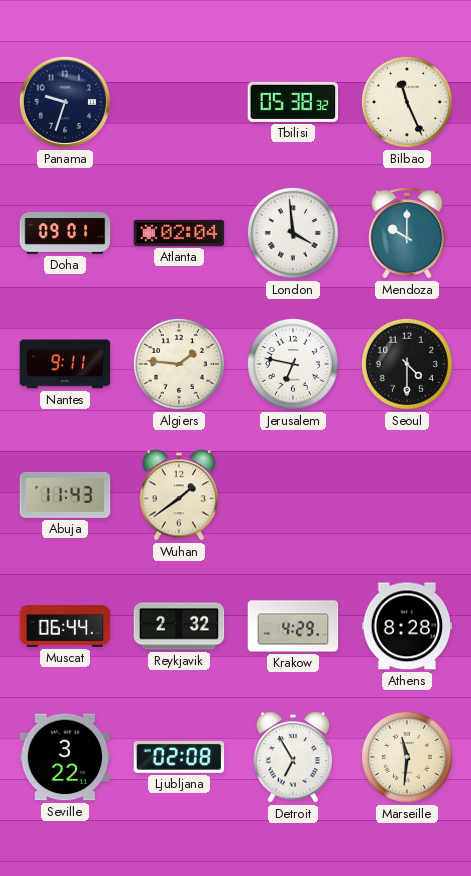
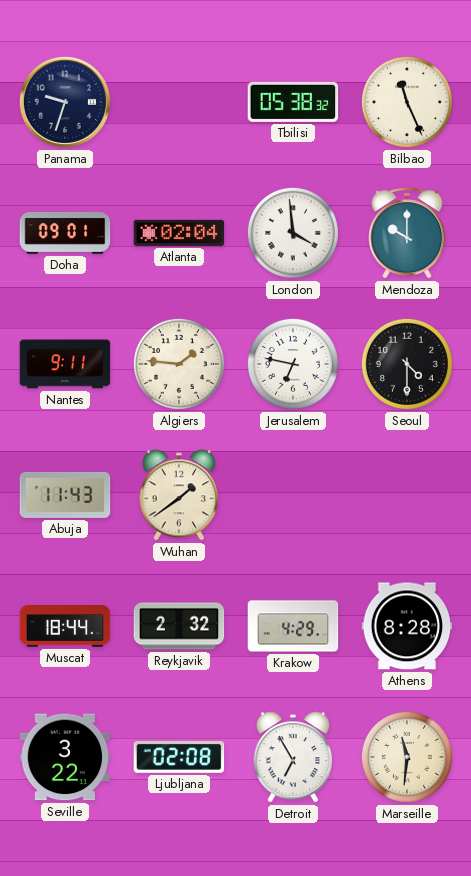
Muscat: 06:44 -> 18:44
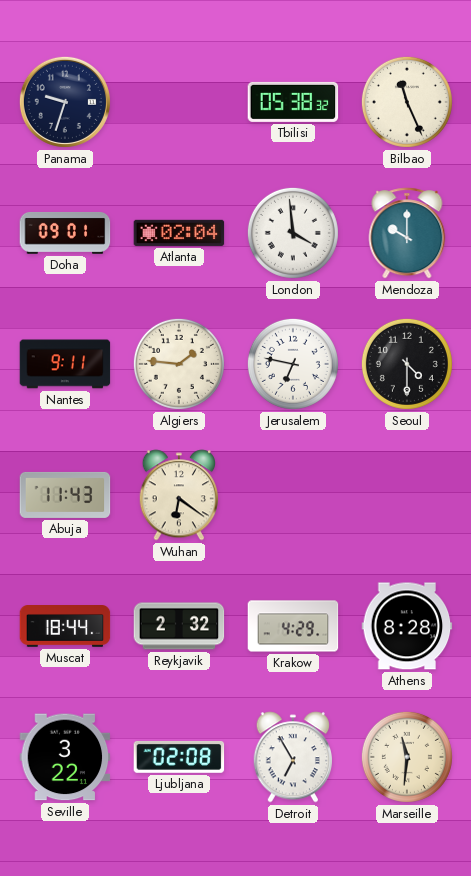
Wuhan: 1:39 -> 6:21
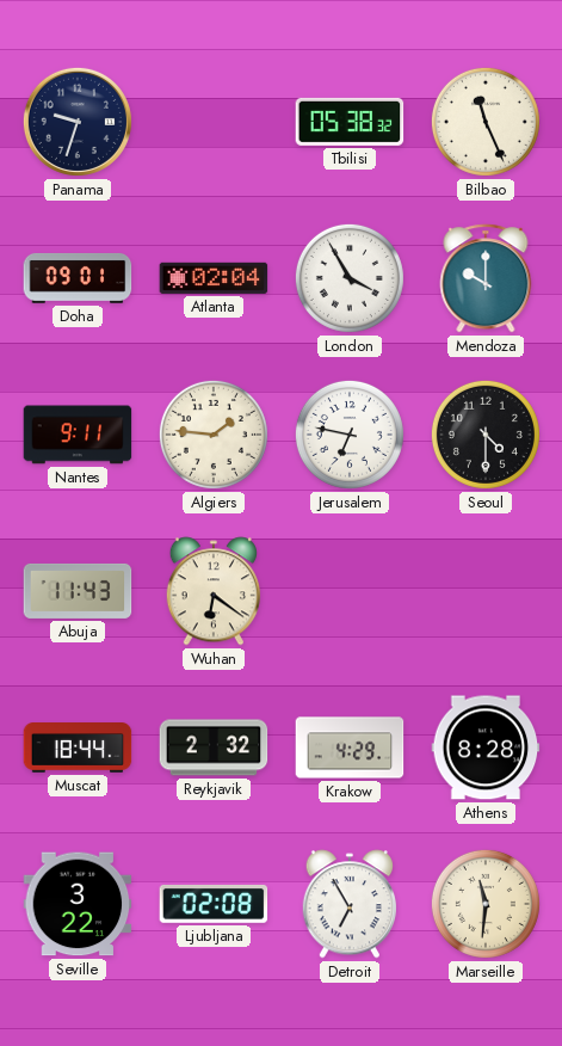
London: 3:59 -> 3:55
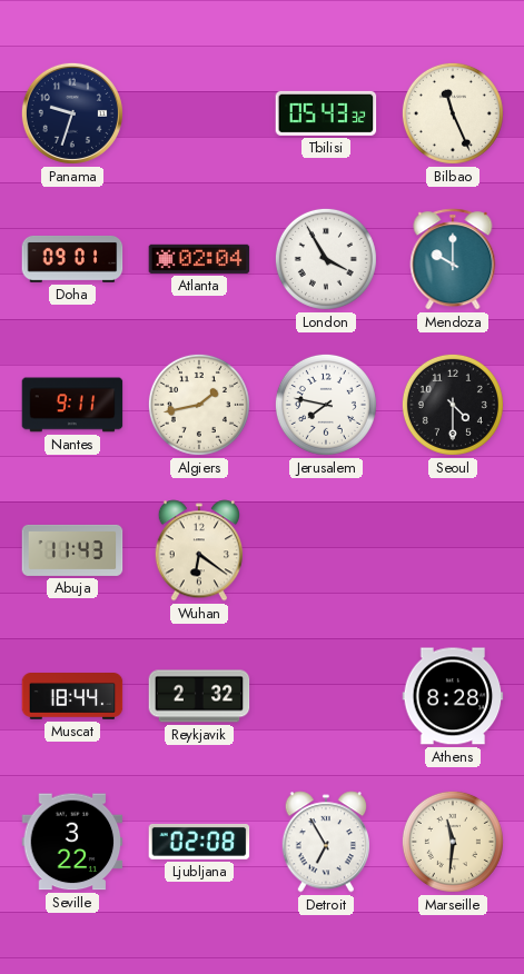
Tbilisi: 05:38 -> 05:43
Algiers: 1:46 -> 1:43
Jerusalem: 6:47 -> 7:47
Krakow: 4:29 -> none
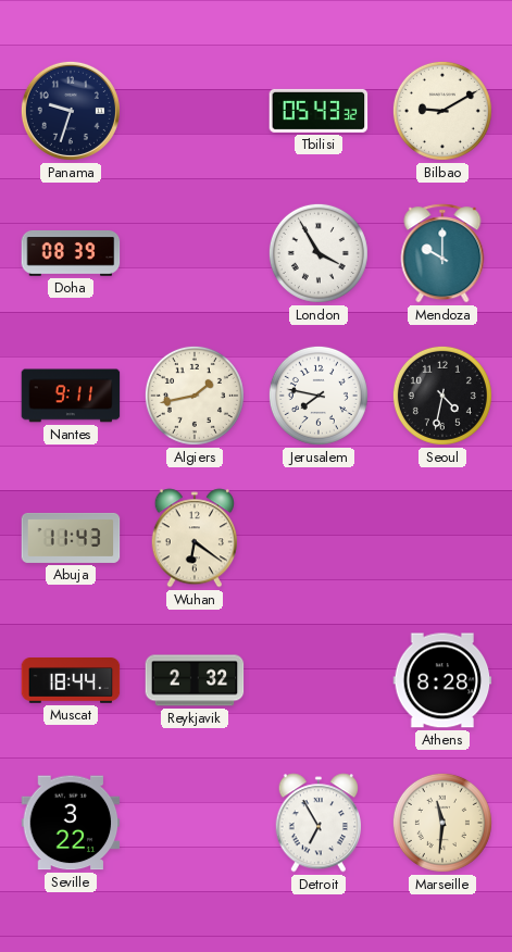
Bilbao: 11:26 -> 9:10
Doha: 09:01 -> 08:39
Atlanta: 02:04 -> none
Seoul: 4:30 -> 4:32
Ljubljana: 02:08 -> none
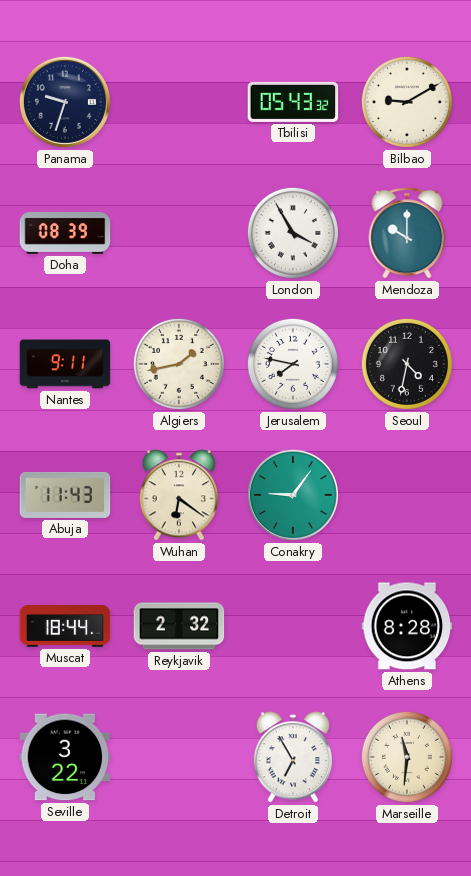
Conakry: none -> 9:06
